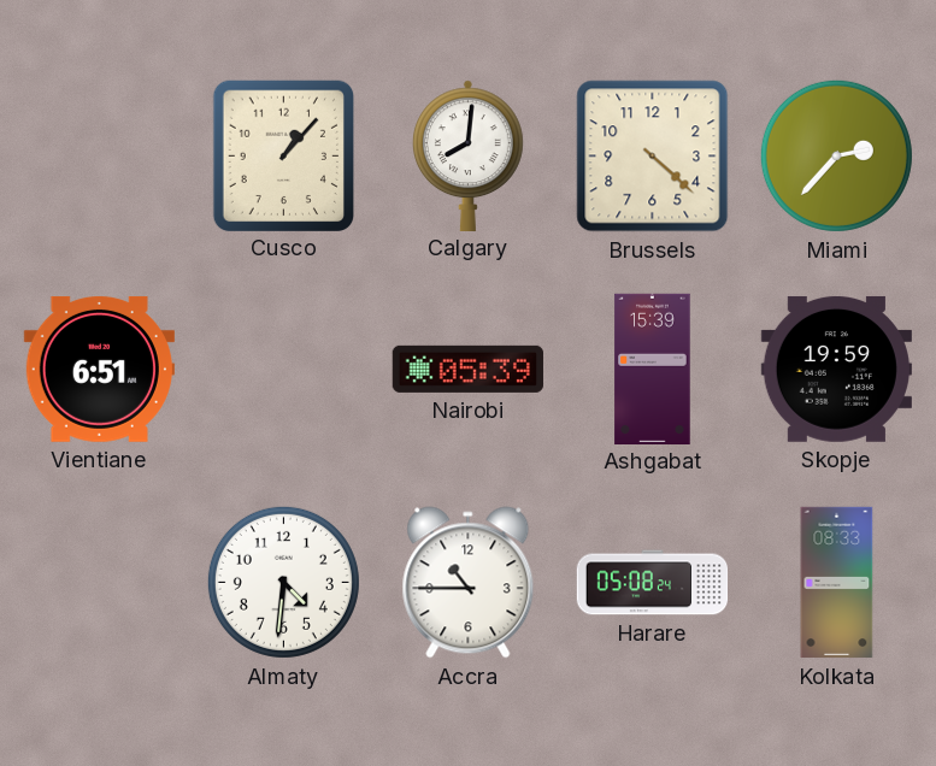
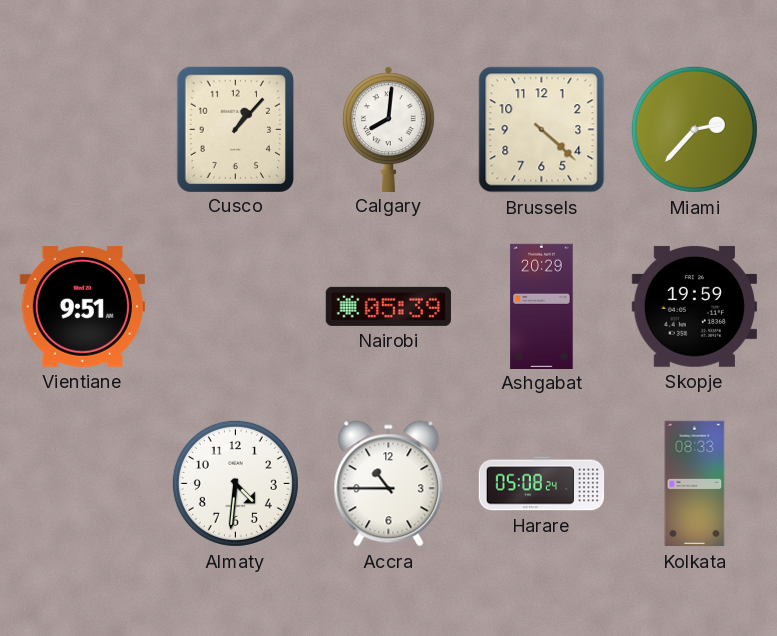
Vientiane: 6:51 -> 9:51
Ashgabat: 15:39 -> 20:29
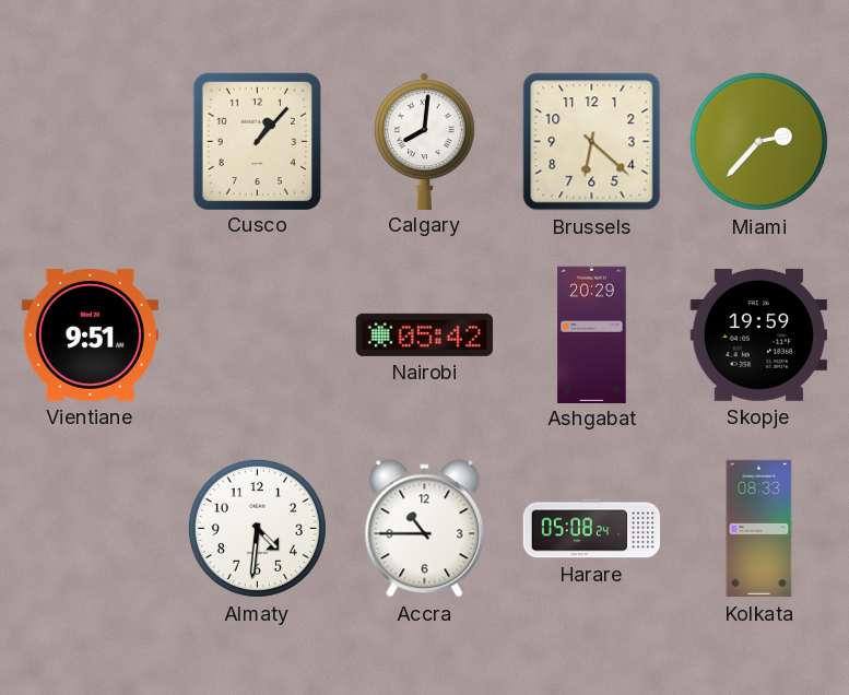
Brussels: 4:22 -> 6:22
Nairobi: 05:39 -> 05:42
